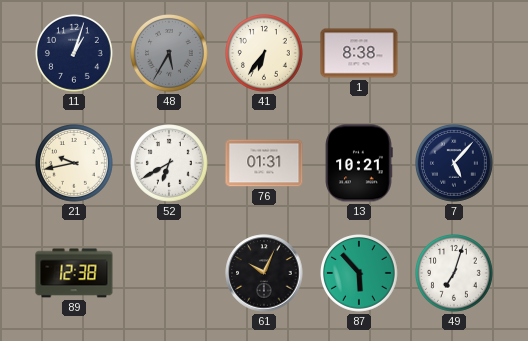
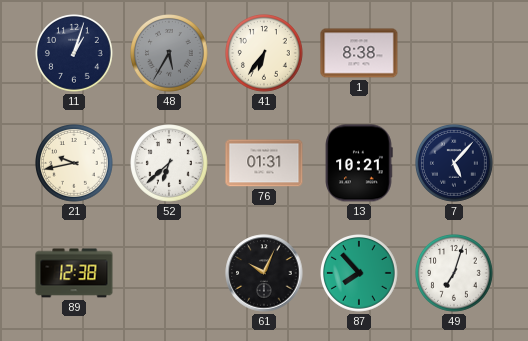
52: 6:40 -> 6:38
87: 5:53 -> 7:53
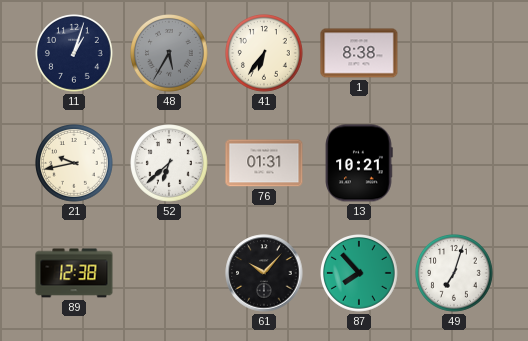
7: 5:07 -> none
61: 10:04 -> 10:07
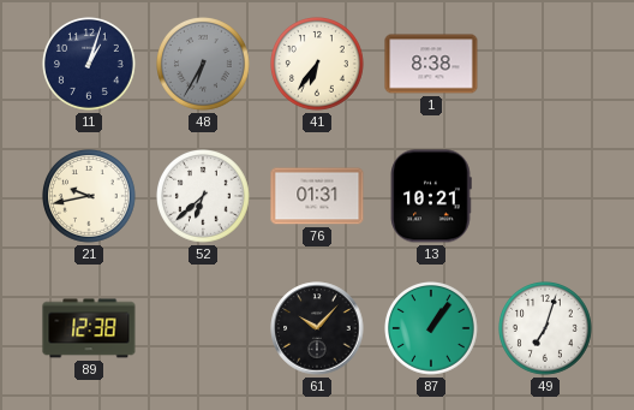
48: 5:35 -> 6:35
87: 7:53 -> 1:06
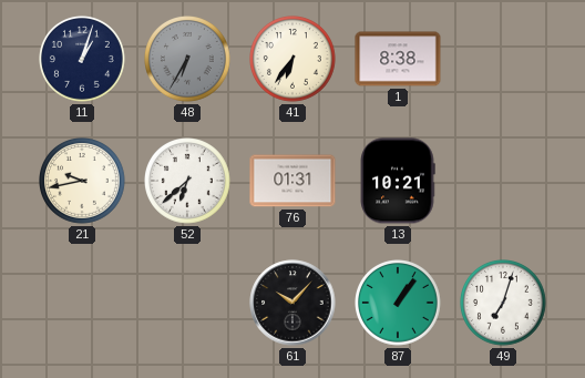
89: 12:38 -> none
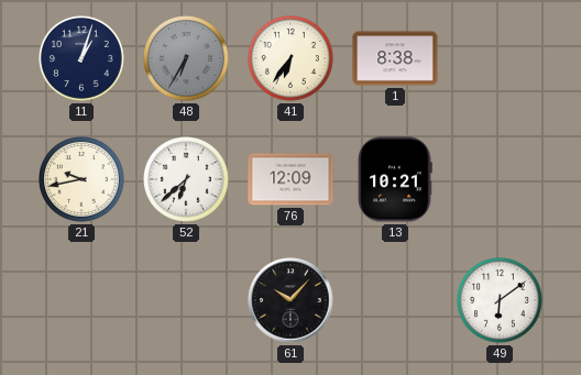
76: 01:31 -> 12:09
87: 1:06 -> none
49: 7:03 -> 6:09
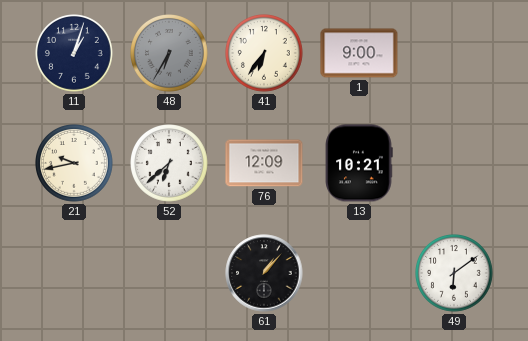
1: 8:38 -> 9:00
61: 10:07 -> 1:07
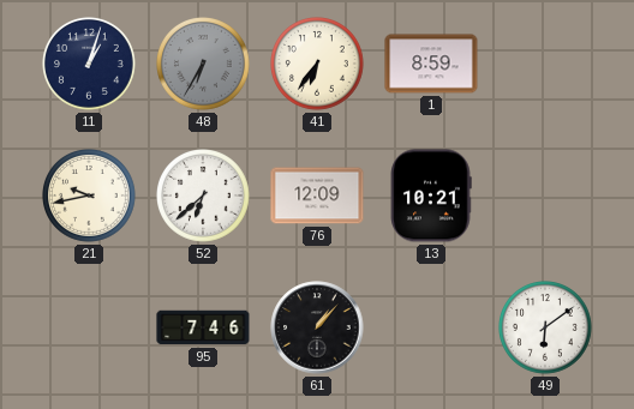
1: 9:00 -> 8:59
95: none -> 7:46
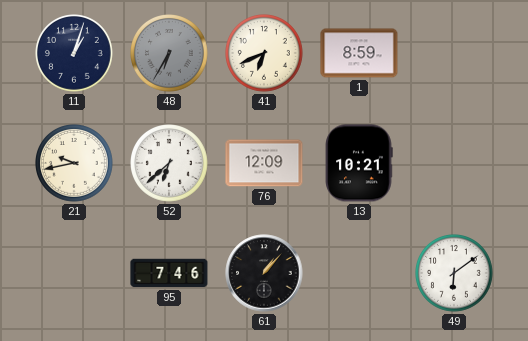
41: 6:36 -> 6:41
